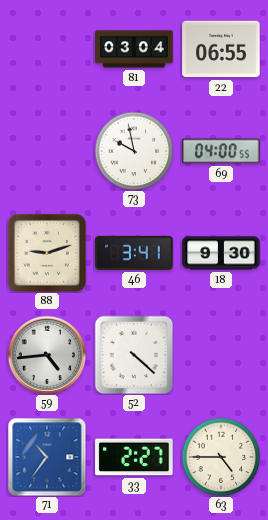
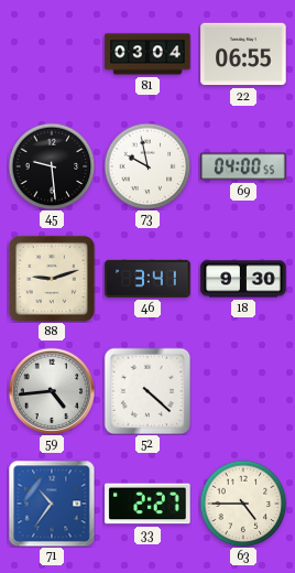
45: none -> 9:29
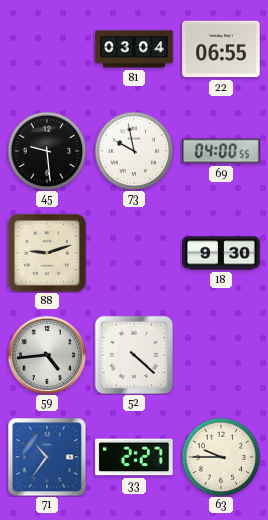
46: 3:41 -> none
63: 4:45 -> 9:45
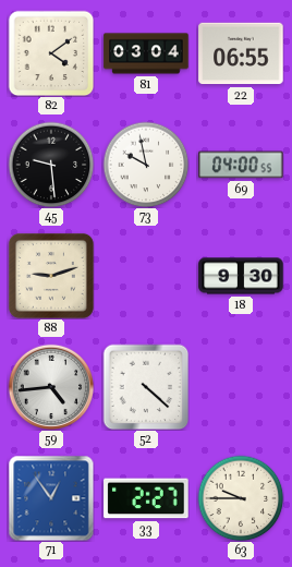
82: none -> 4:09
71: 10:36 -> 12:54
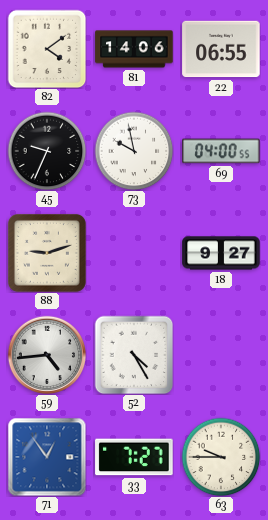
81: 03:04 -> 14:06
45: 9:29 -> 9:34
18: 9:30 -> 9:27
52: 4:22 -> 4:25
33: 2:27 -> 7:27
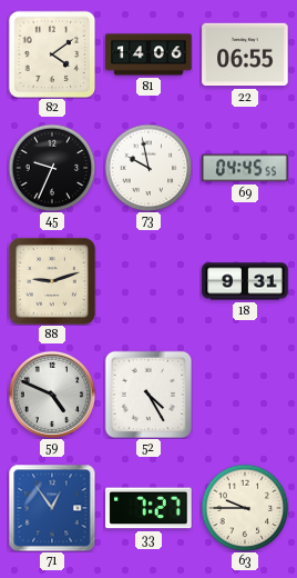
69: 04:00 -> 04:45
18: 9:27 -> 9:31
59: 4:44 -> 4:49
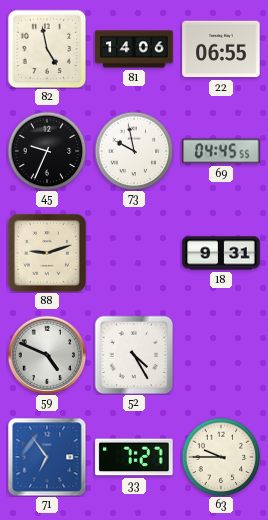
82: 4:09 -> 4:58
71: 12:54 -> 6:54
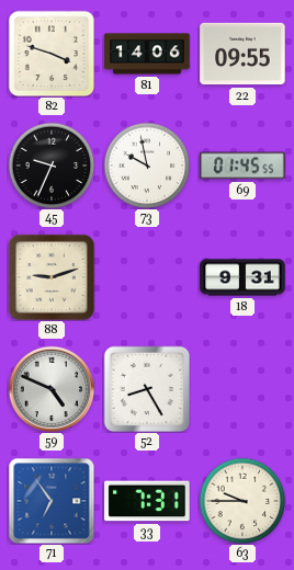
82: 4:58 -> 3:48
22: 06:55 -> 09:55
69: 04:45 -> 01:45
52: 4:25 -> 8:25
33: 7:27 -> 7:31
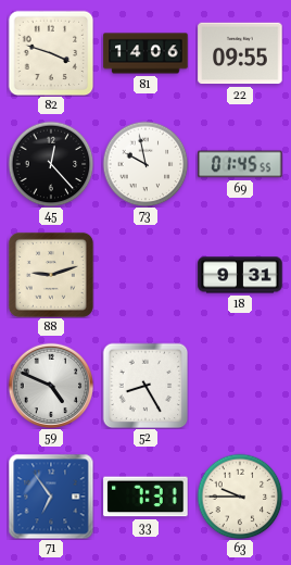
45: 9:34 -> 12:23
